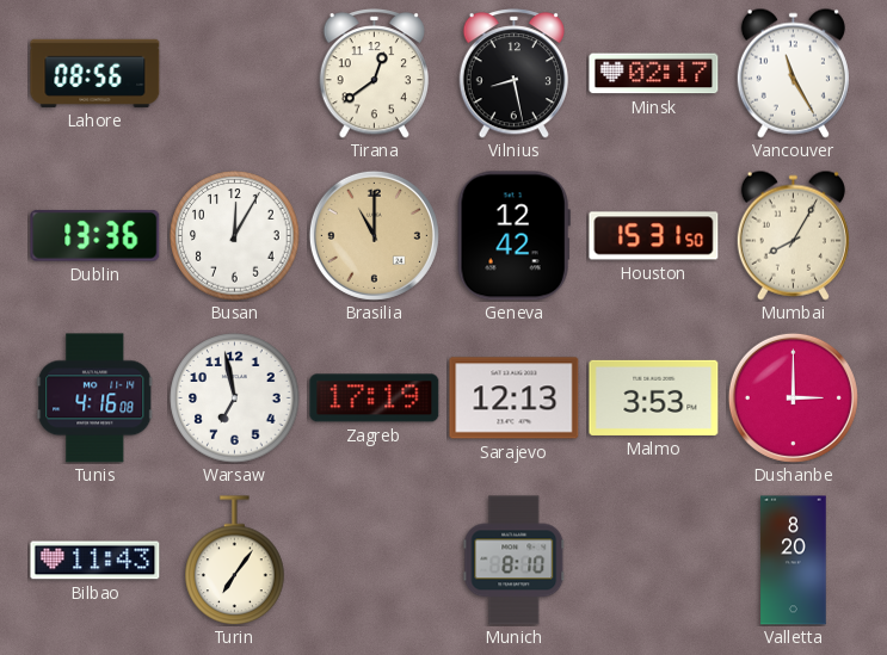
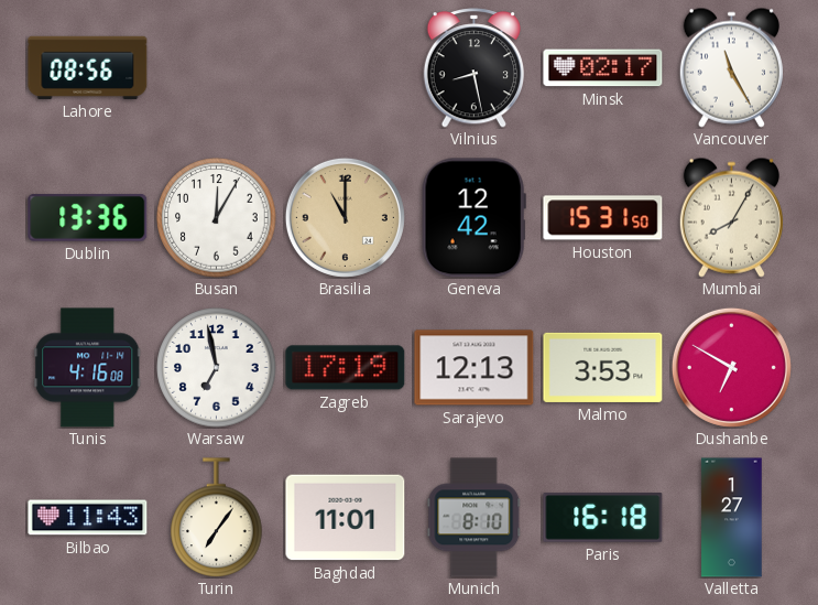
Tirana: 12:39 -> none
Dushanbe: 3:00 -> 6:50
Baghdad: none -> 11:01
Paris: none -> 16:18
Valletta: 8:20 -> 1:27
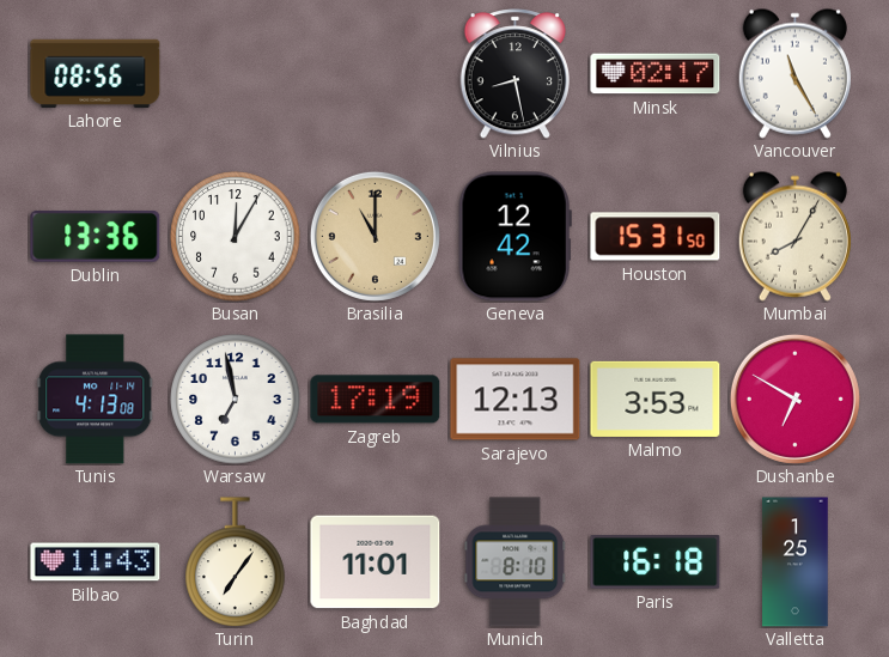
Tunis: 4:16 -> 4:13
Valletta: 1:27 -> 1:25
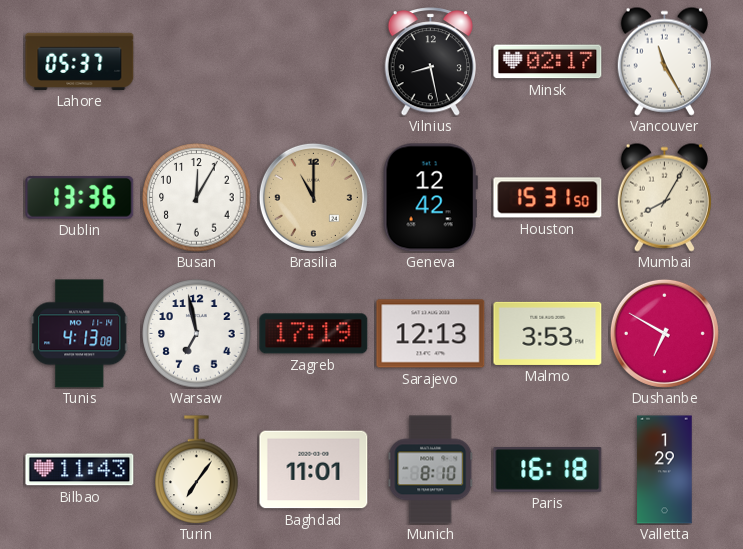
Lahore: 08:56 -> 05:37
Valletta: 1:25 -> 1:29
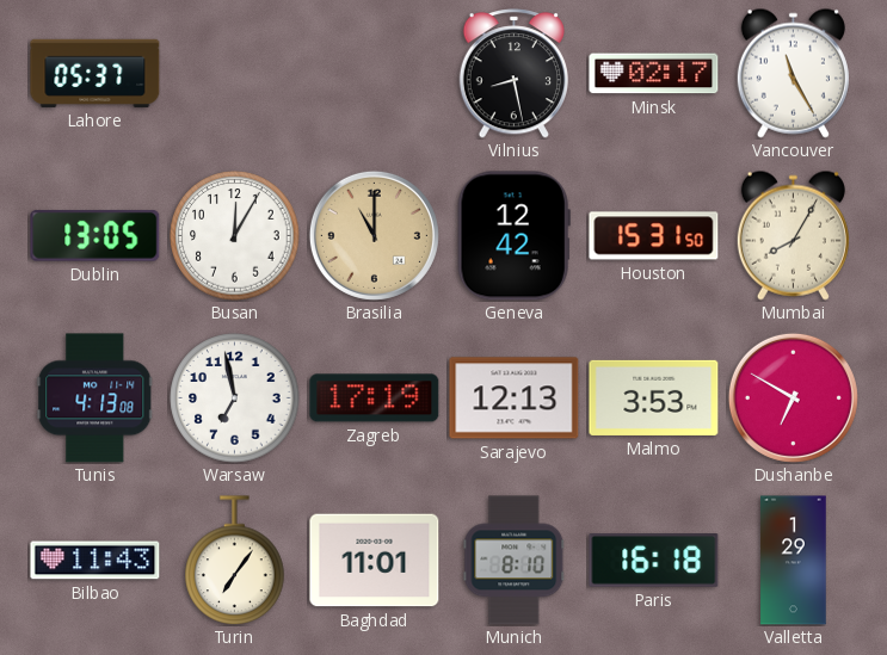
Dublin: 13:36 -> 13:05
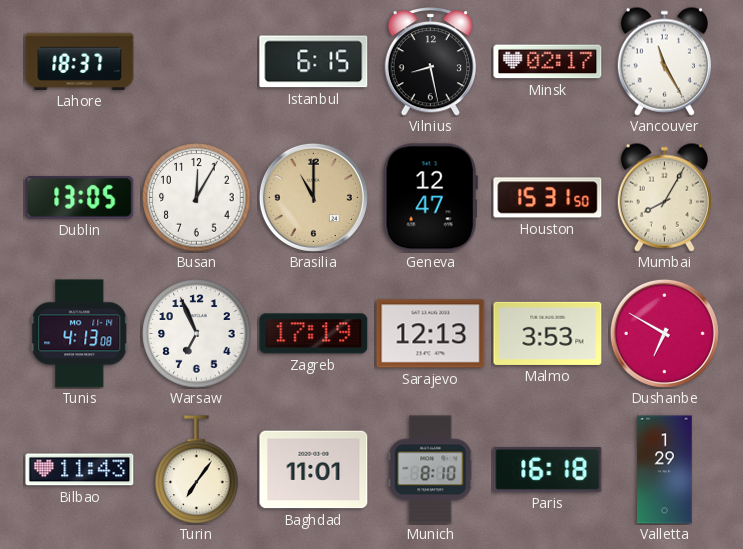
Lahore: 05:37 -> 18:37
Istanbul: none -> 6:15
Geneva: 12:42 -> 12:47
Warsaw: 6:58 -> 6:56
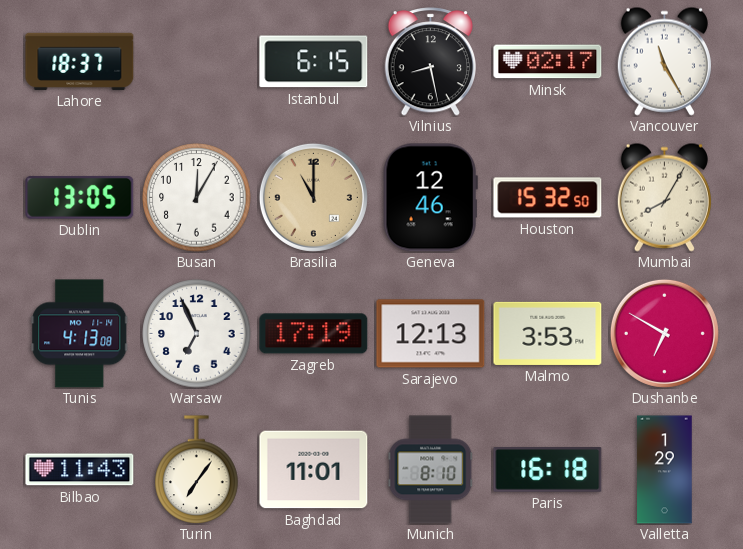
Geneva: 12:47 -> 12:46
Houston: 15:31 -> 15:32
